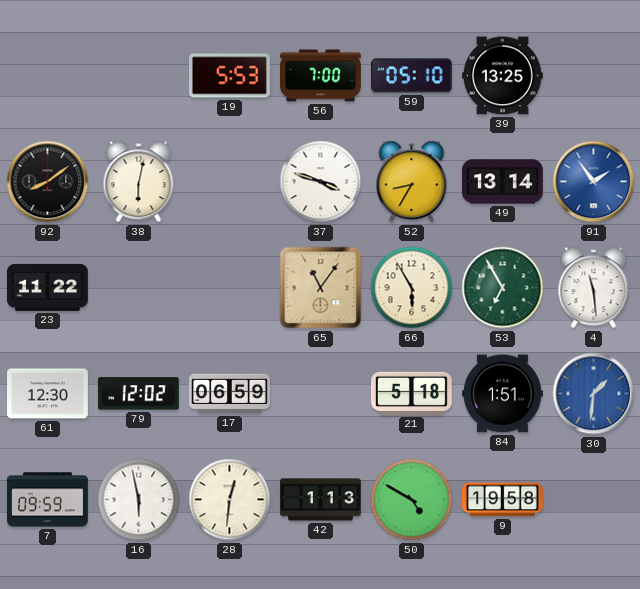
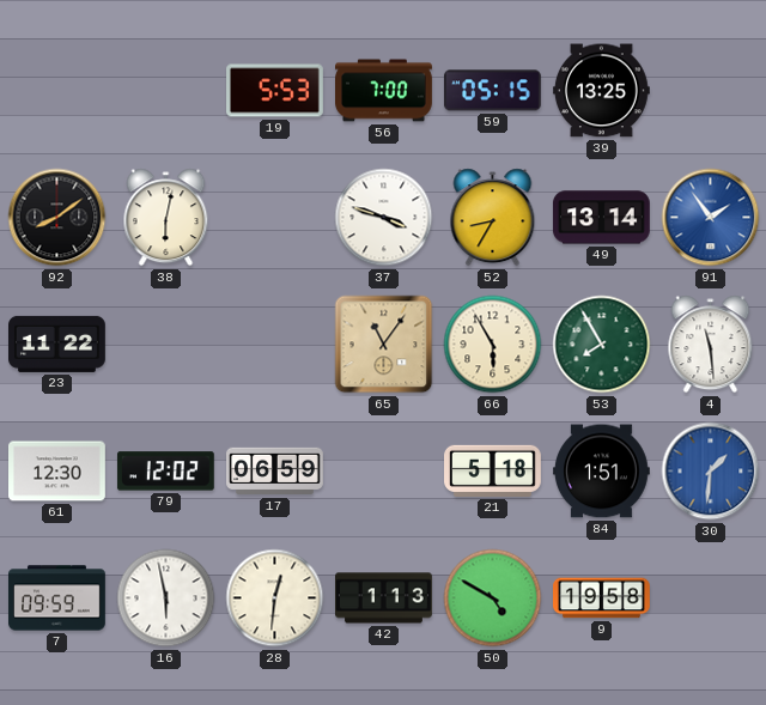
59: 05:10 -> 05:15
53: 6:55 -> 7:55
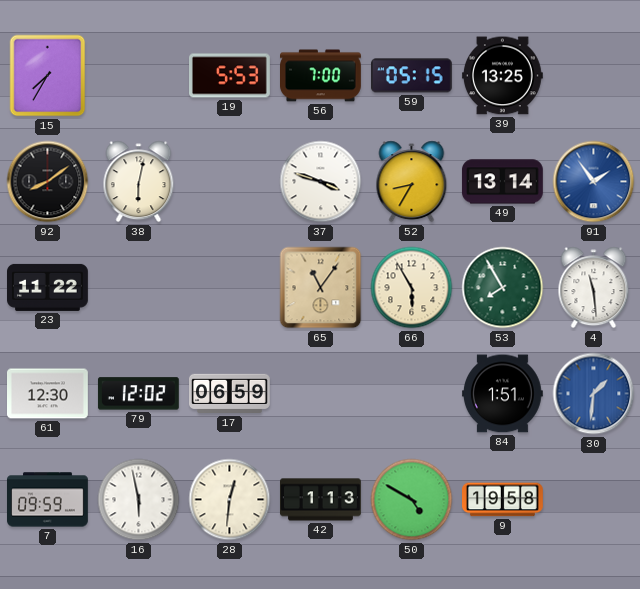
15: none -> 7:35
21: 5:18 -> none
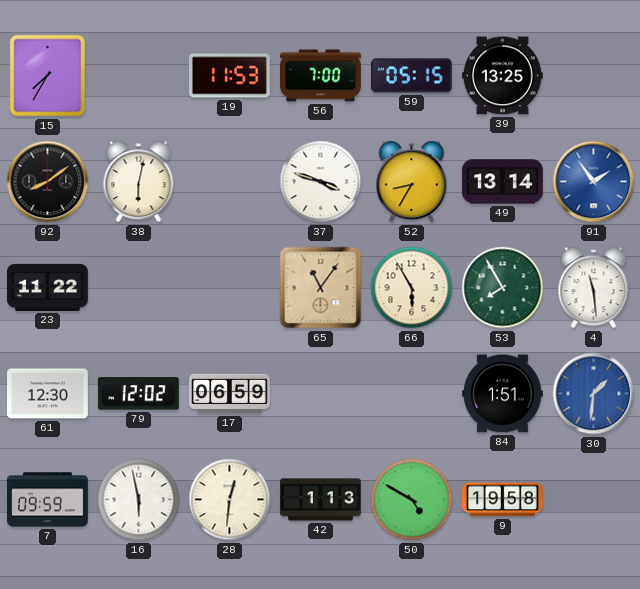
19: 5:53 -> 11:53
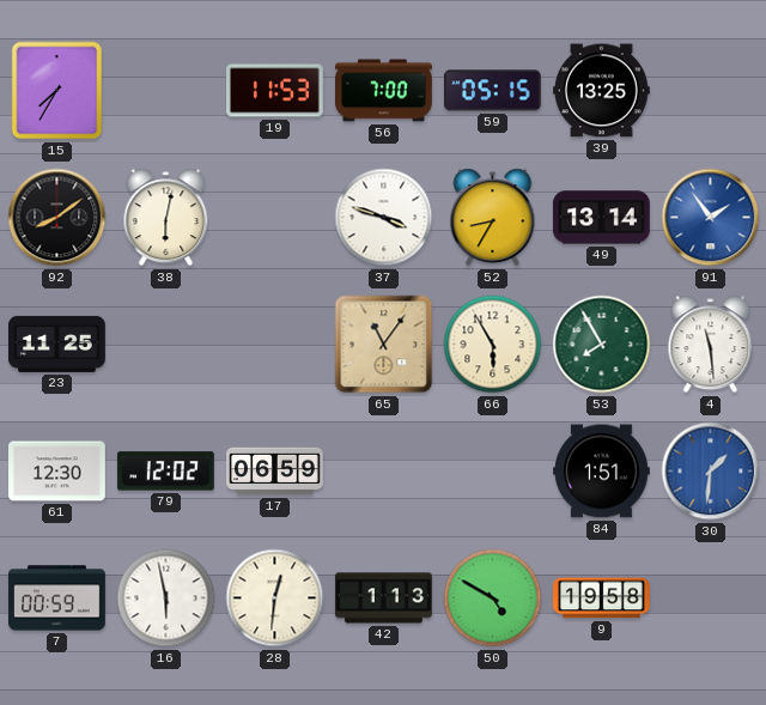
23: 11:22 -> 11:25
7: 09:59 -> 00:59
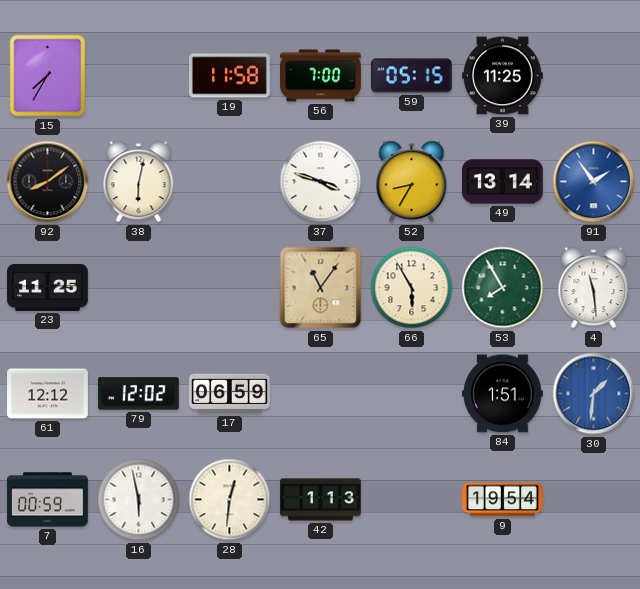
19: 11:53 -> 11:58
39: 13:25 -> 11:25
61: 12:30 -> 12:12
50: 4:50 -> none
9: 19:58 -> 19:54
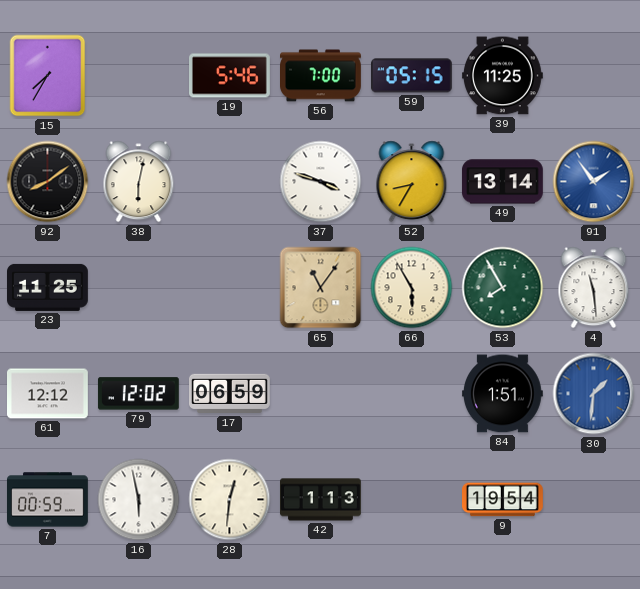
19: 11:58 -> 5:46
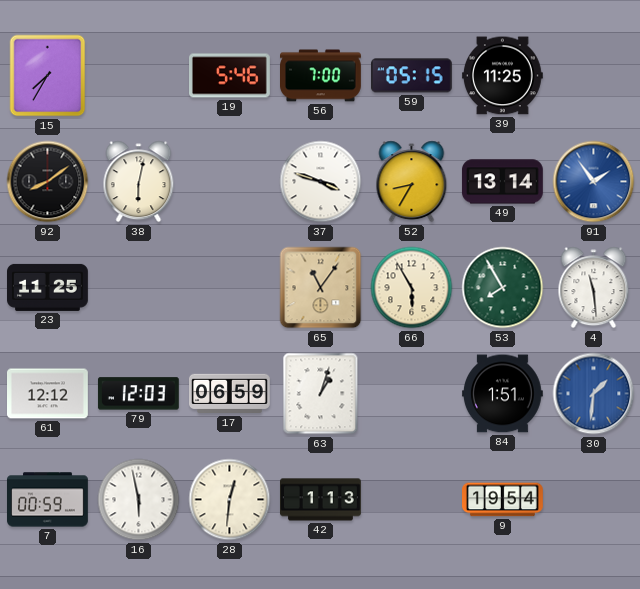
79: 12:02 -> 12:03
63: none -> 1:03
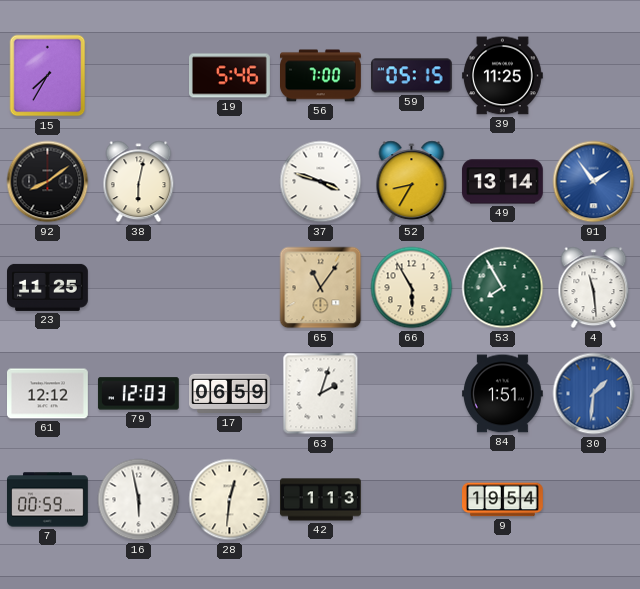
63: 1:03 -> 2:03
